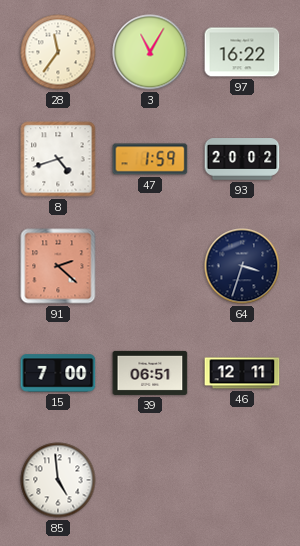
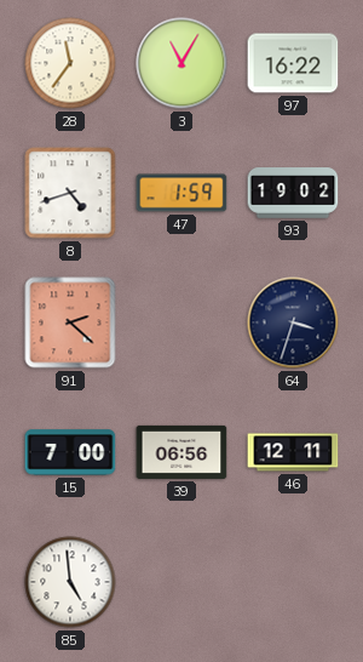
93: 20:02 -> 19:02
39: 06:51 -> 06:56
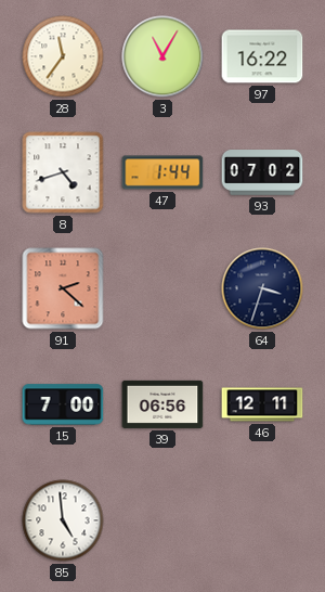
47: 1:59 -> 1:44
93: 19:02 -> 07:02
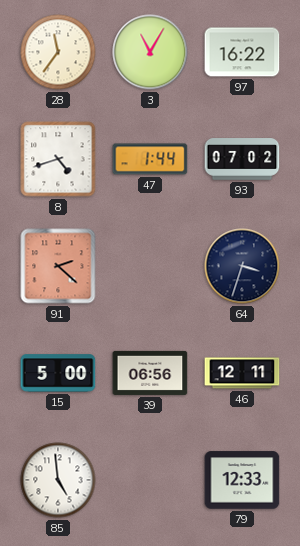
15: 7:00 -> 5:00
79: none -> 12:33
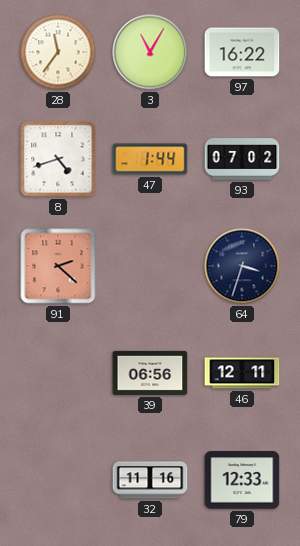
15: 5:00 -> none
85: 4:59 -> none
32: none -> 11:16
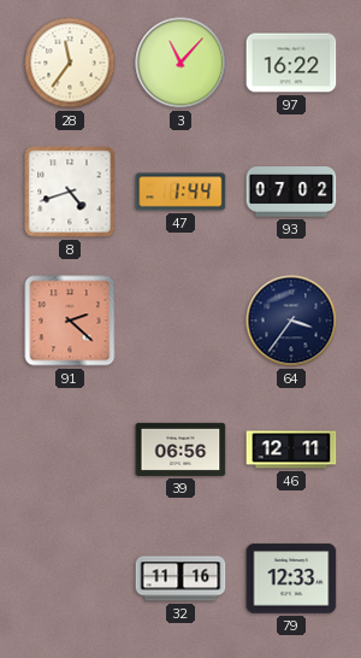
3: 11:05 -> 11:07
64: 3:33 -> 3:36
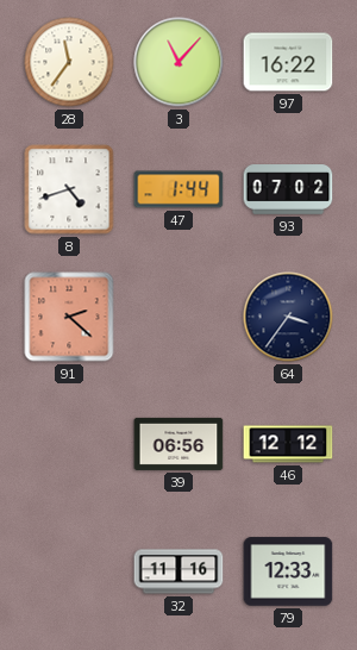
46: 12:11 -> 12:12
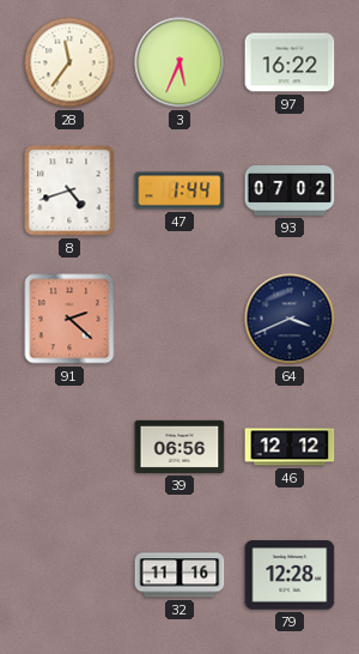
3: 11:07 -> 5:34
64: 3:36 -> 3:41
79: 12:33 -> 12:28
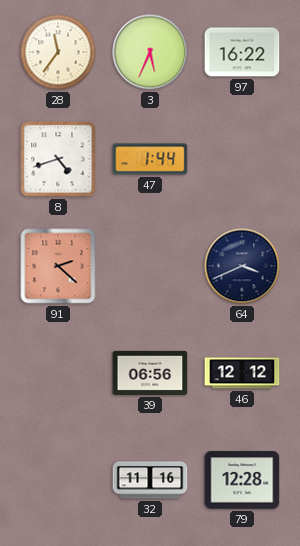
93: 07:02 -> none
